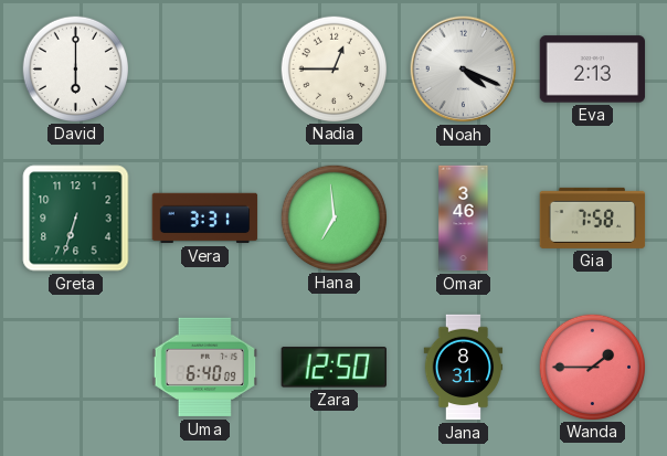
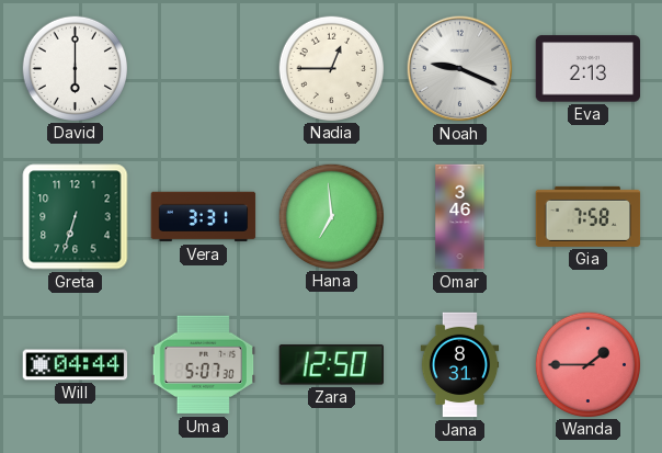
Noah: 4:19 -> 9:19
Will: none -> 04:44
Uma: 6:40 -> 5:07
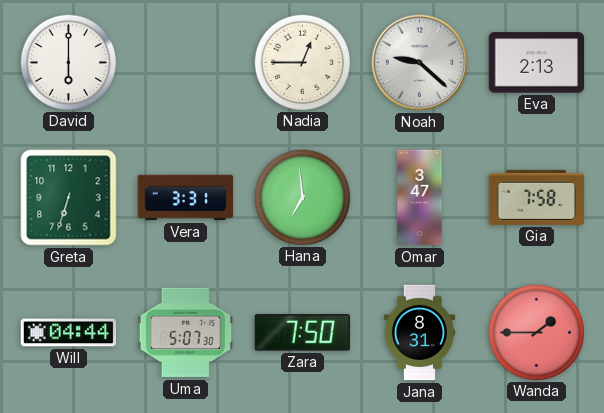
Noah: 9:19 -> 9:22
Omar: 3:46 -> 3:47
Zara: 12:50 -> 7:50
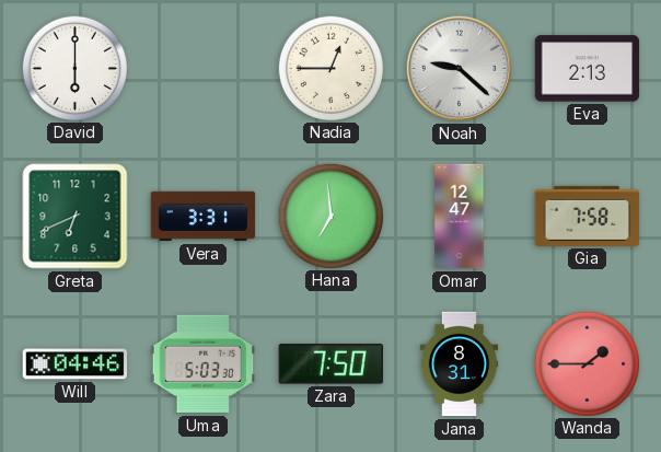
Greta: 6:33 -> 6:41
Omar: 3:47 -> 12:47
Will: 04:44 -> 04:46
Uma: 5:07 -> 5:03
